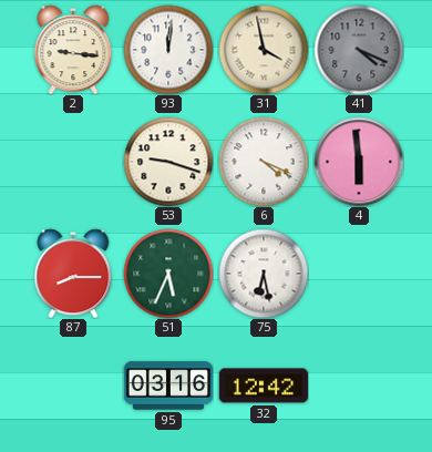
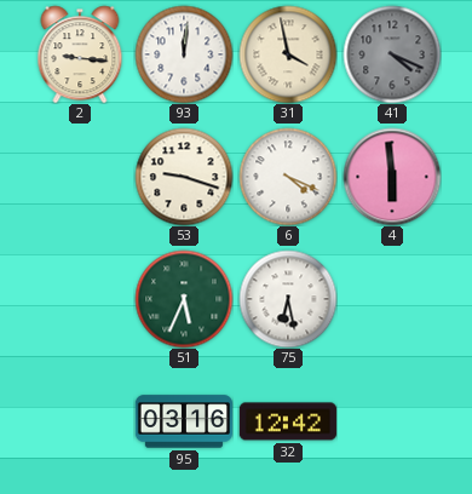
87: 8:15 -> none
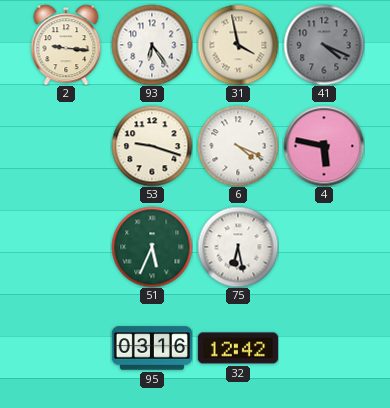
93: 12:01 -> 6:24
4: 5:59 -> 5:47
